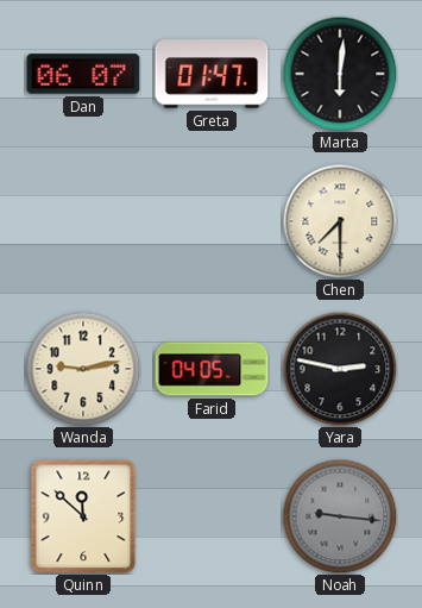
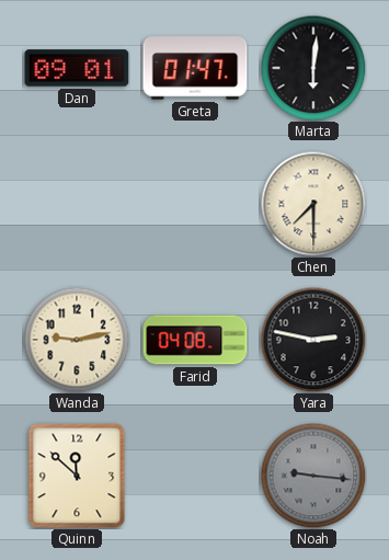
Dan: 06:07 -> 09:01
Farid: 04:05 -> 04:08
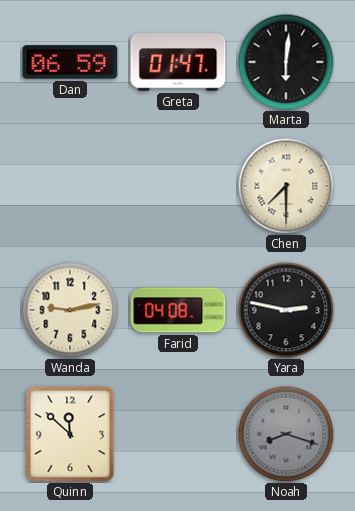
Dan: 09:01 -> 06:59
Noah: 9:16 -> 8:18
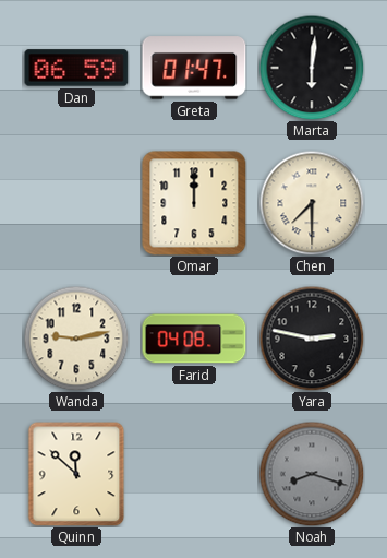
Omar: none -> 12:00
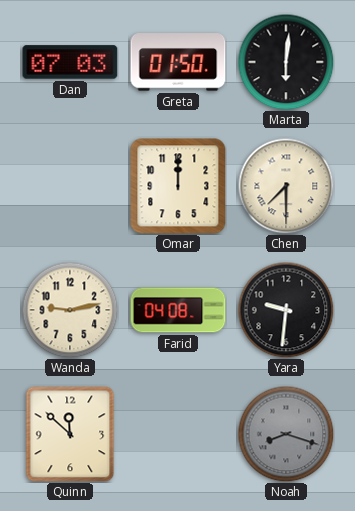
Dan: 06:59 -> 07:03
Greta: 01:47 -> 01:50
Yara: 2:47 -> 9:31
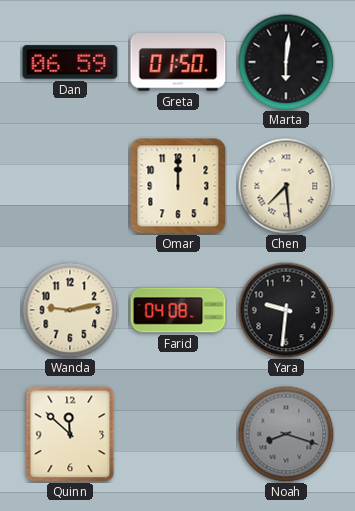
Dan: 07:03 -> 06:59
Chen: 7:30 -> 7:29
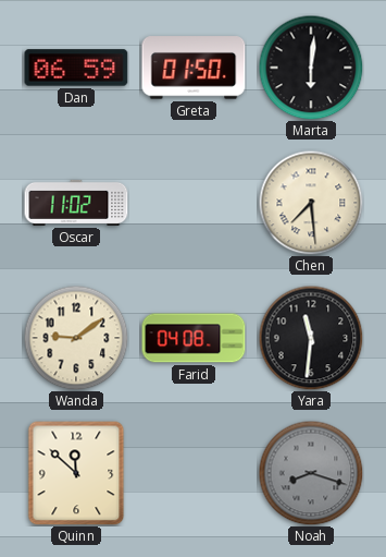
Oscar: none -> 11:02
Omar: 12:00 -> none
Wanda: 9:13 -> 9:09
Yara: 9:31 -> 11:31
